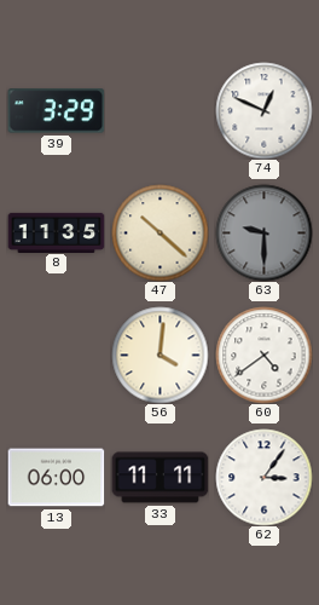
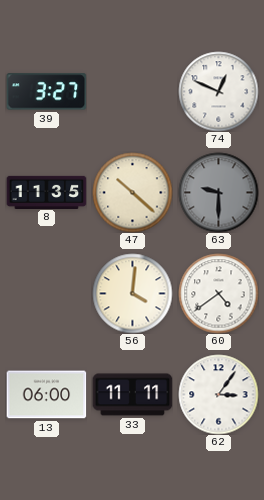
39: 3:29 -> 3:27
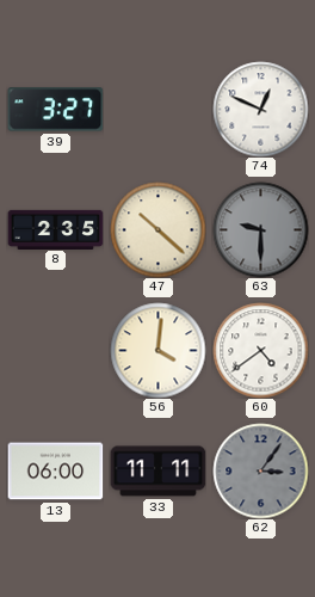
8: 11:35 -> 2:35
62 dial: white -> grey
